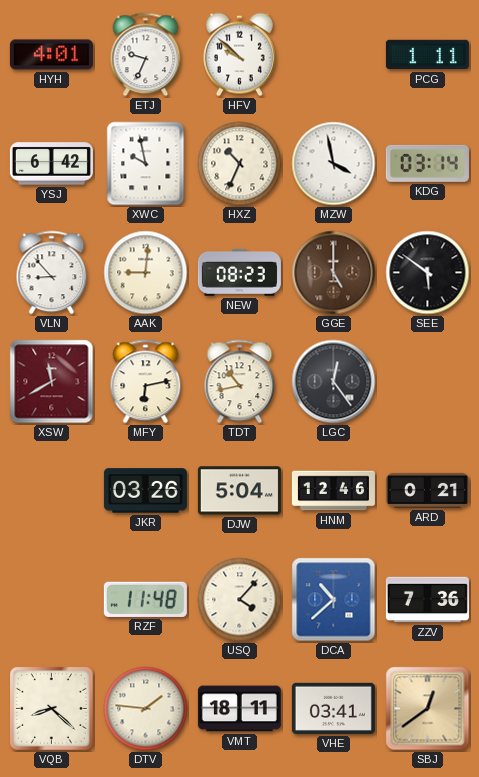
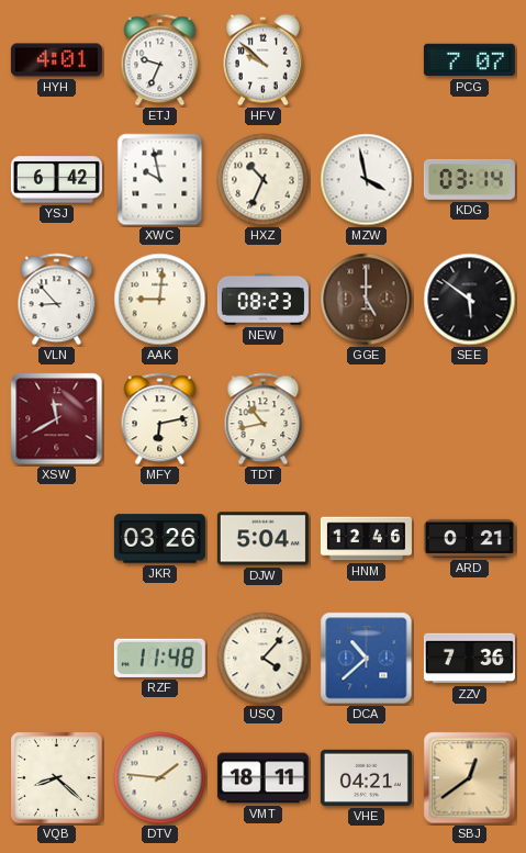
PCG: 1:11 -> 7:07
LGC: 12:24 -> none
VHE: 03:41 -> 04:21
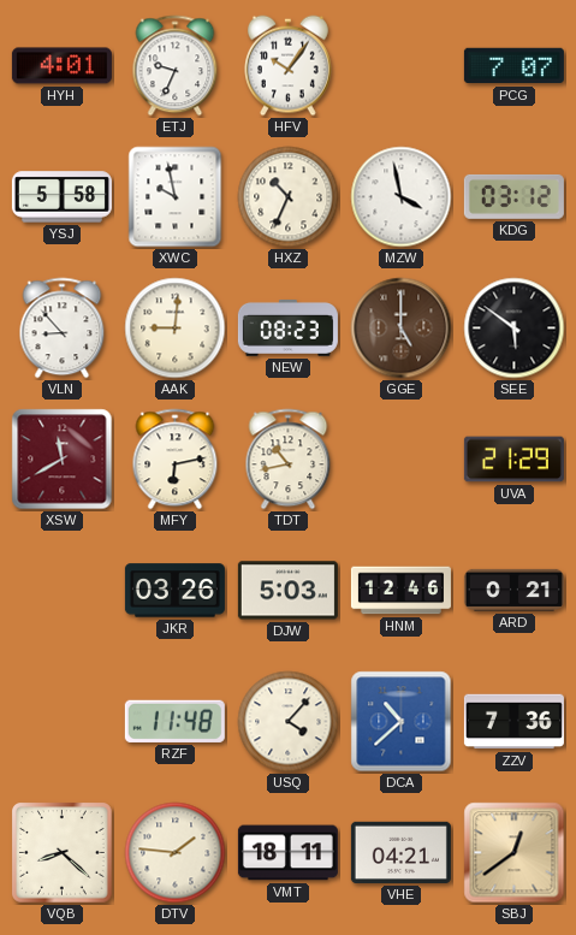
HFV: 9:52 -> 10:06
YSJ: 6:42 -> 5:58
KDG: 03:14 -> 03:12
UVA: none -> 21:29
DJW: 5:04 -> 5:03
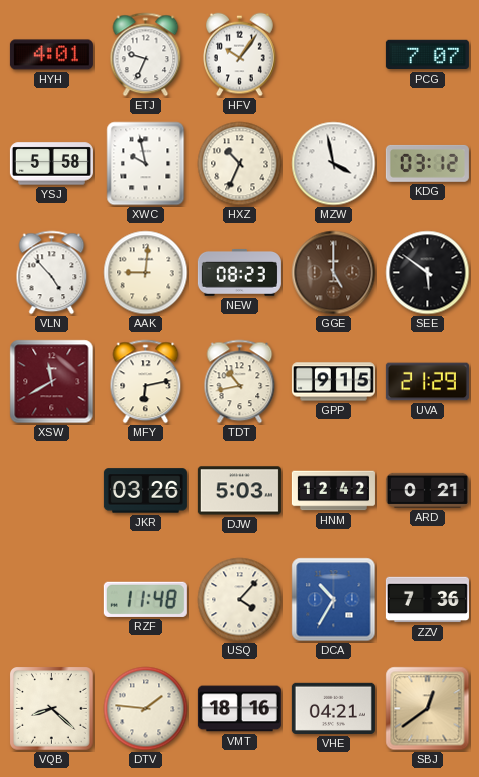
VLN: 8:53 -> 4:53
GPP: none -> 9:15
HNM: 12:46 -> 12:42
DCA: 10:38 -> 10:35
VMT: 18:11 -> 18:16
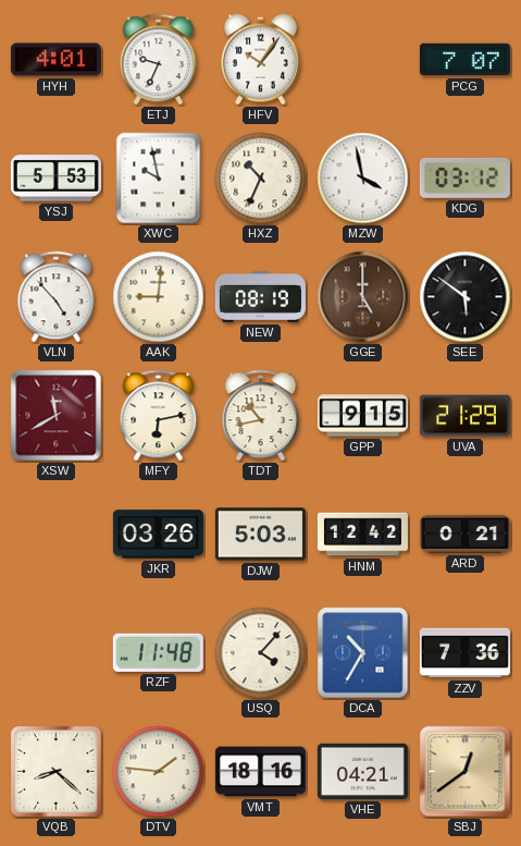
YSJ: 5:58 -> 5:53
NEW: 08:23 -> 08:19
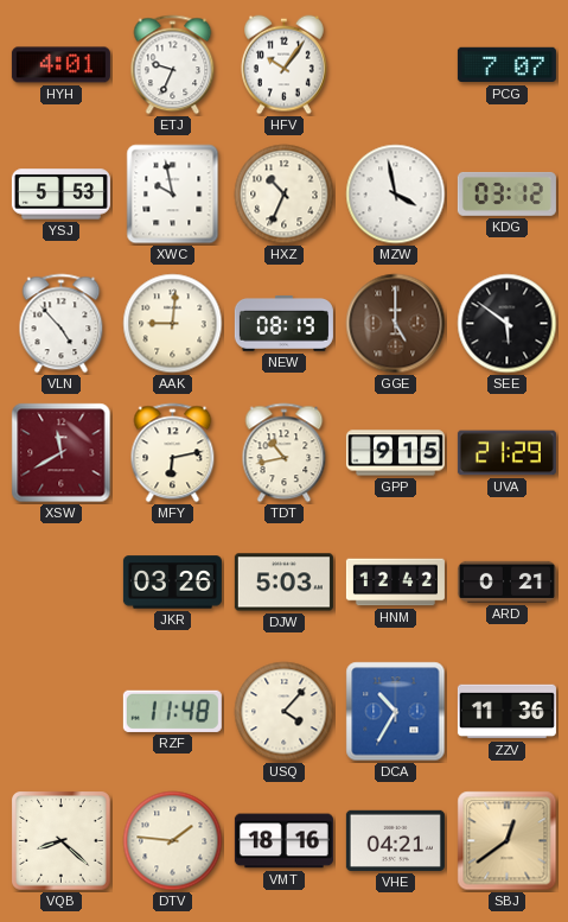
ZZV: 7:36 -> 11:36
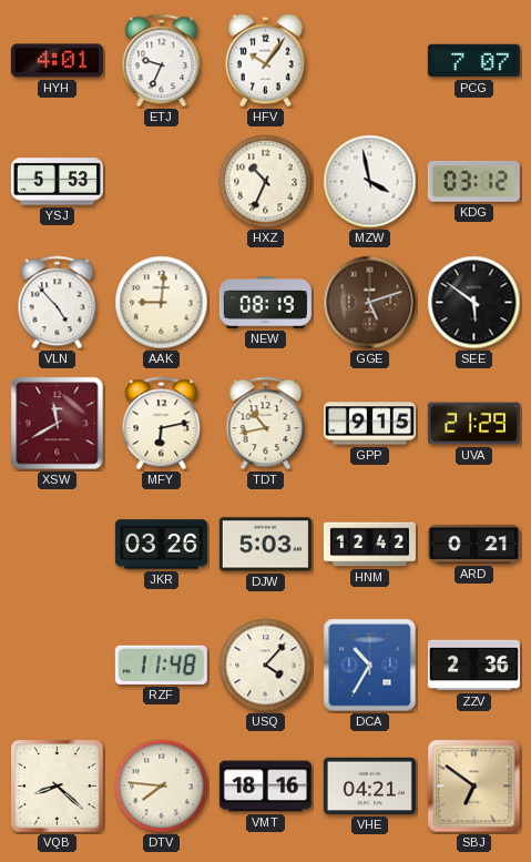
XWC: 9:58 -> none
GGE: 5:00 -> 5:12
ZZV: 11:36 -> 2:36
DTV: 1:46 -> 7:46
SBJ: 12:39 -> 6:51
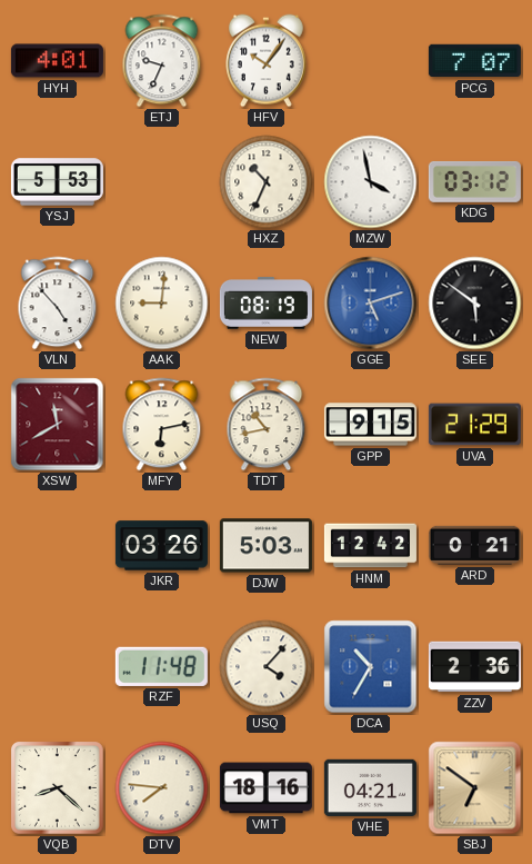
GGE dial: brown -> blue
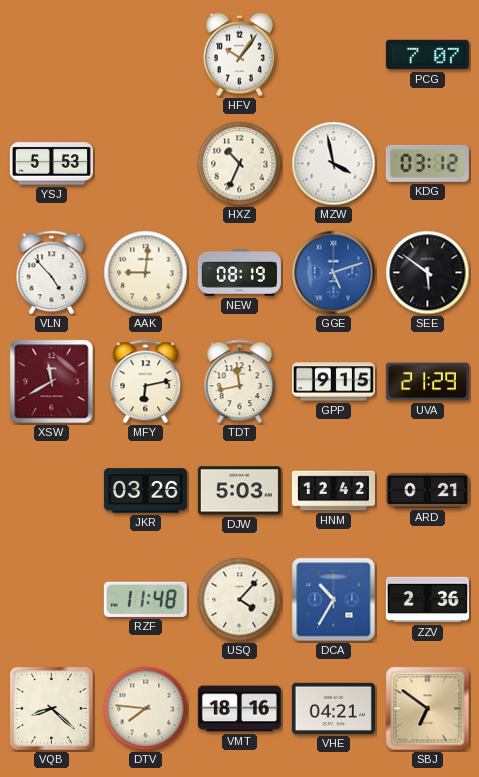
HYH: 4:01 -> none
ETJ: 9:34 -> none
TDT: 10:43 -> 11:43
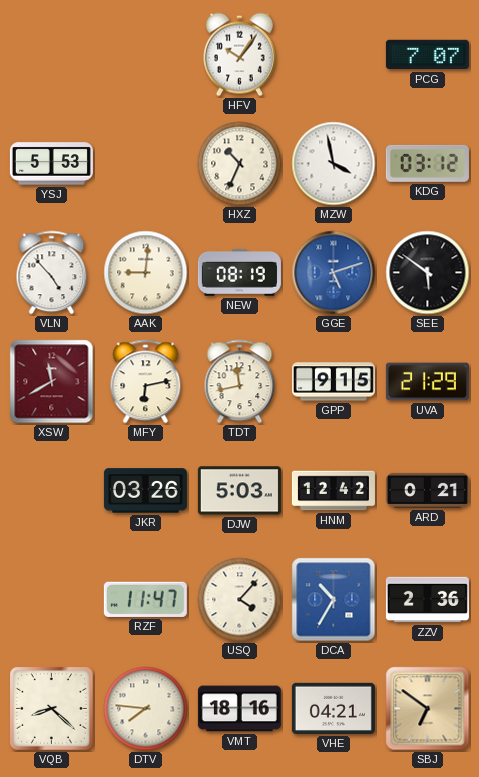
RZF: 11:48 -> 11:47
